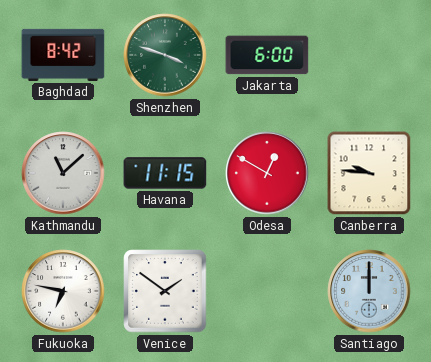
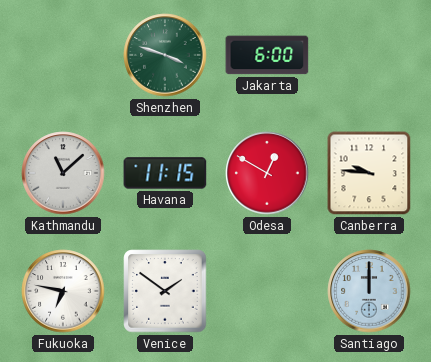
Baghdad: 8:42 -> none
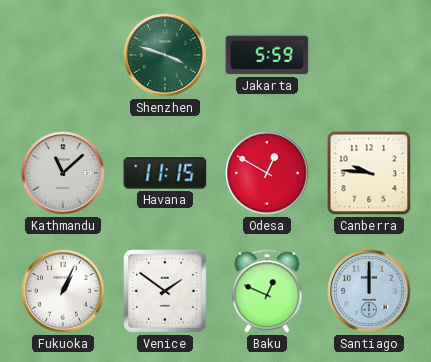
Jakarta: 6:00 -> 5:59
Fukuoka: 6:47 -> 1:04
Baku: none -> 12:49
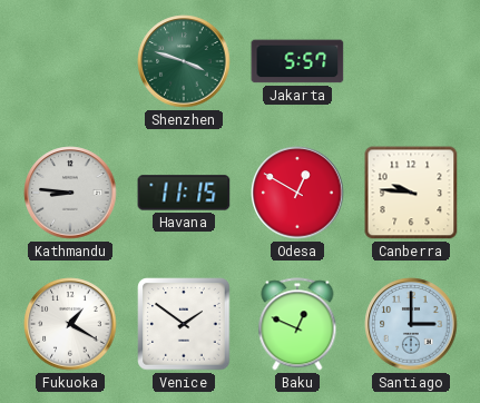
Jakarta: 5:59 -> 5:57
Kathmandu: 11:08 -> 8:46
Fukuoka: 1:04 -> 1:20
Santiago: 12:00 -> 3:00
